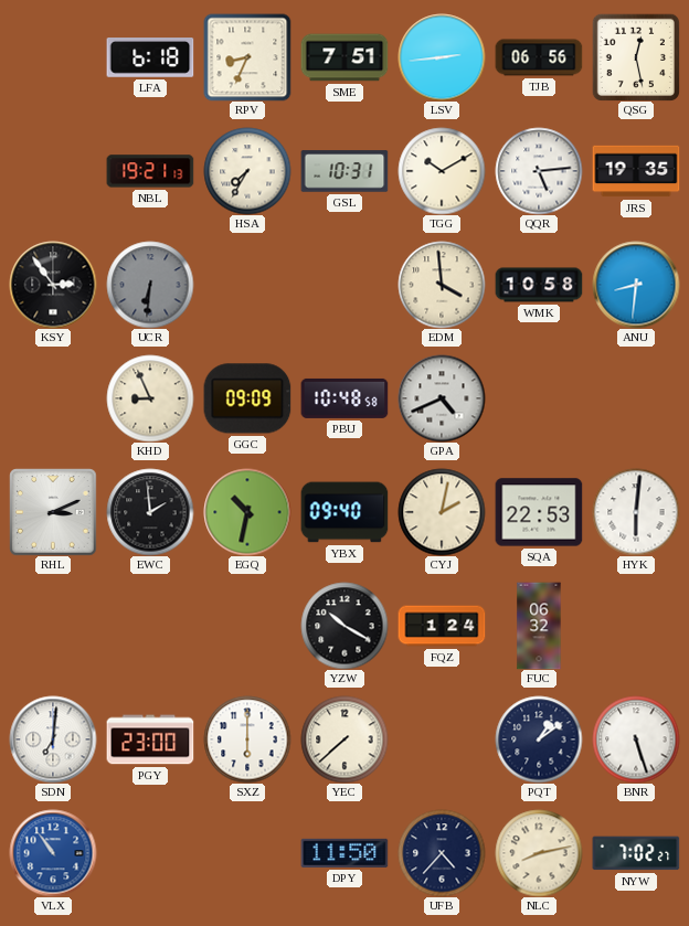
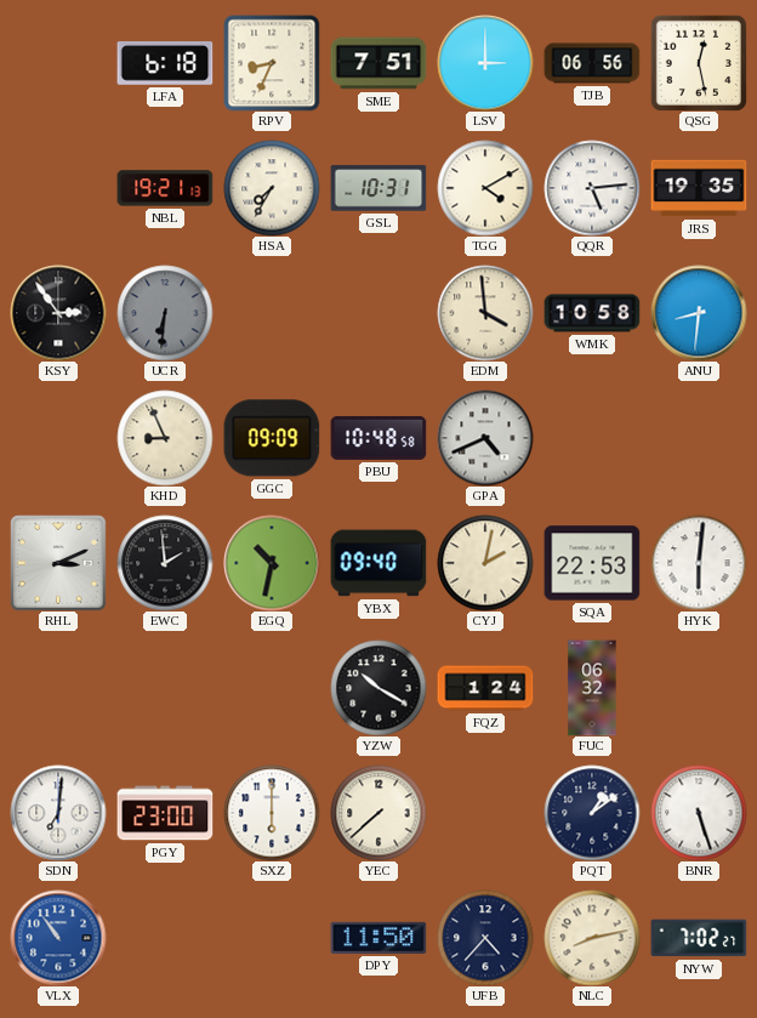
LSV: 2:44 -> 3:00
TGG: 10:10 -> 4:10
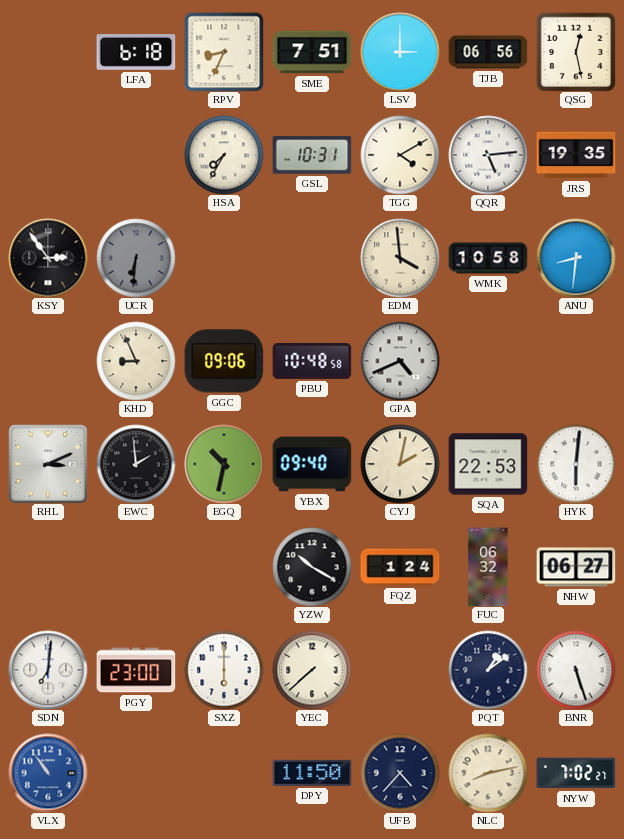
NBL: 19:21 -> none
GGC: 09:09 -> 09:06
NHW: none -> 06:27
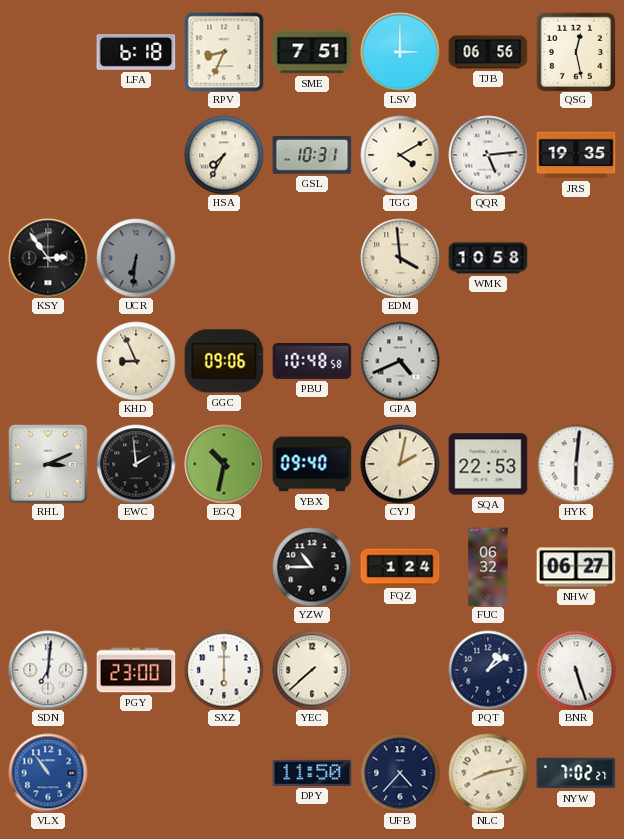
ANU: 8:31 -> none
YZW: 10:20 -> 10:45
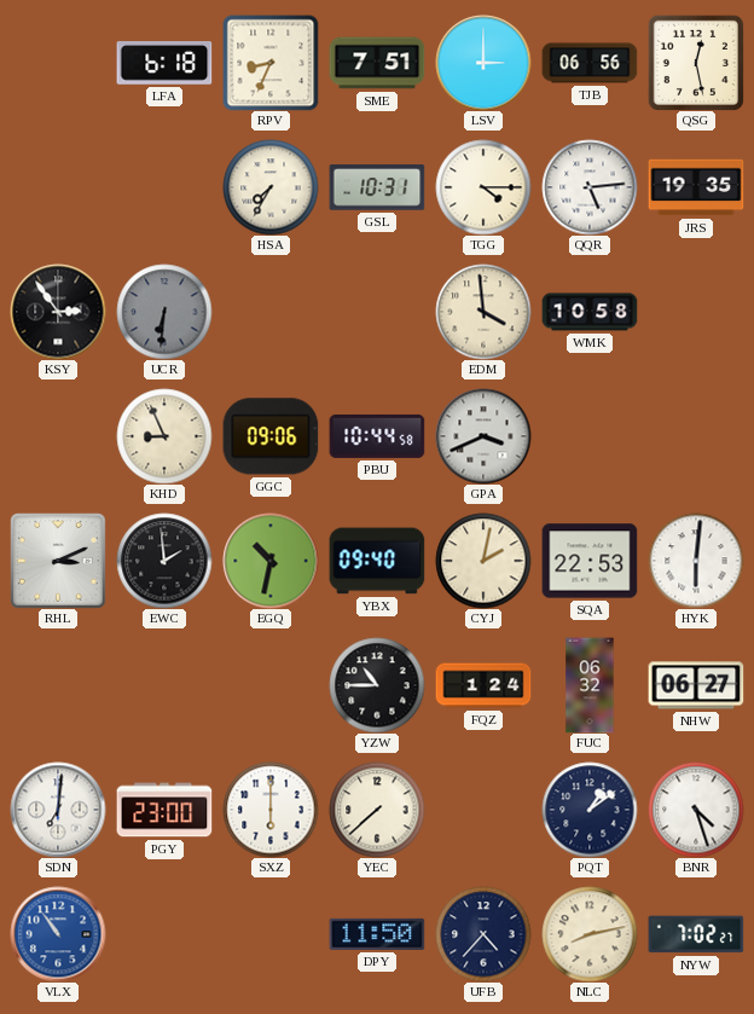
TGG: 4:10 -> 4:15
PBU: 10:48 -> 10:44
GPA: 4:41 -> 3:41
BNR: 5:27 -> 4:27
